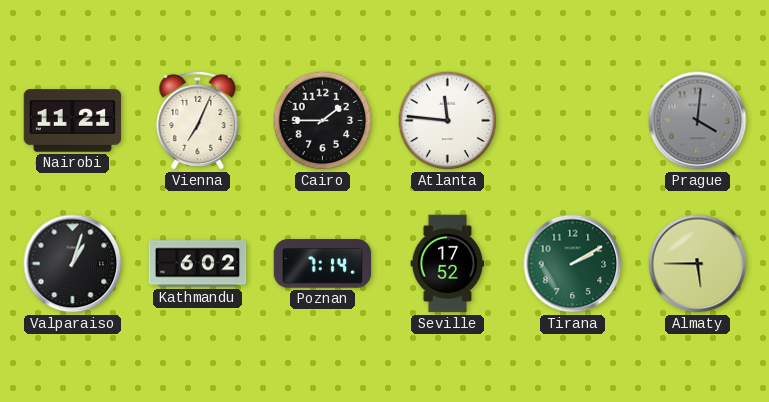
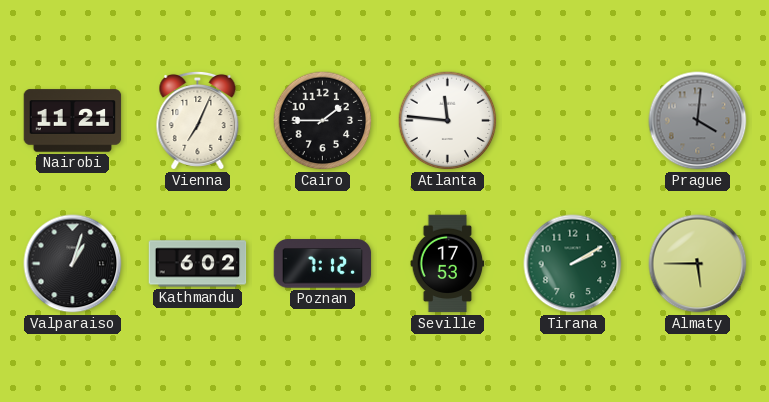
Poznan: 7:14 -> 7:12
Seville: 17:52 -> 17:53
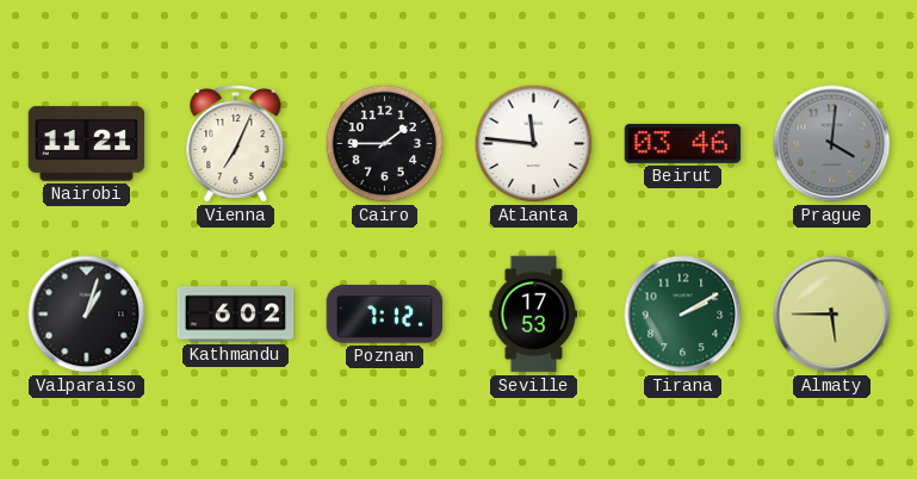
Beirut: none -> 03:46
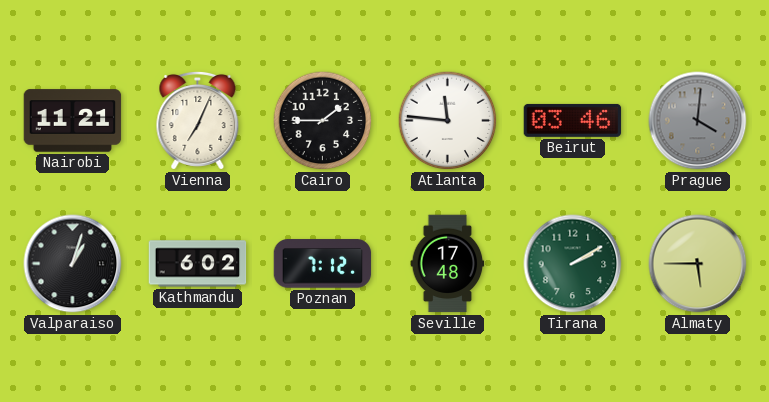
Seville: 17:53 -> 17:48
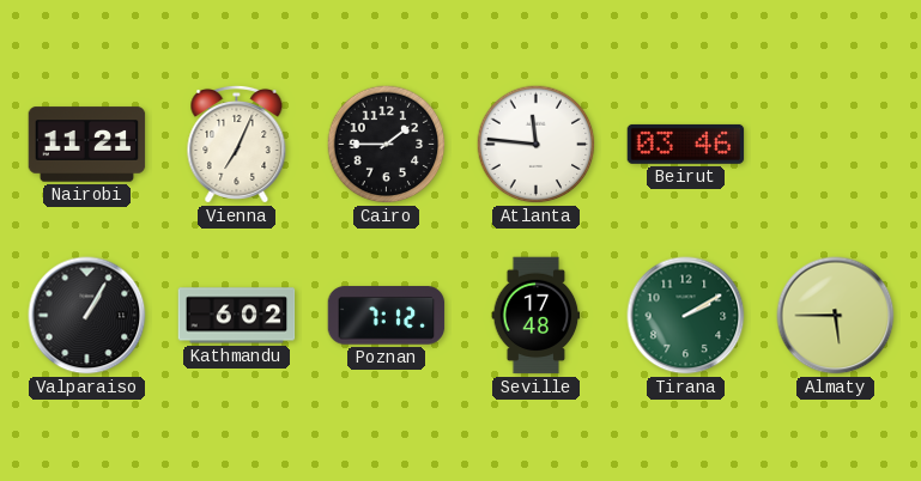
Prague: 4:01 -> none
Valparaiso: 1:03 -> 1:05
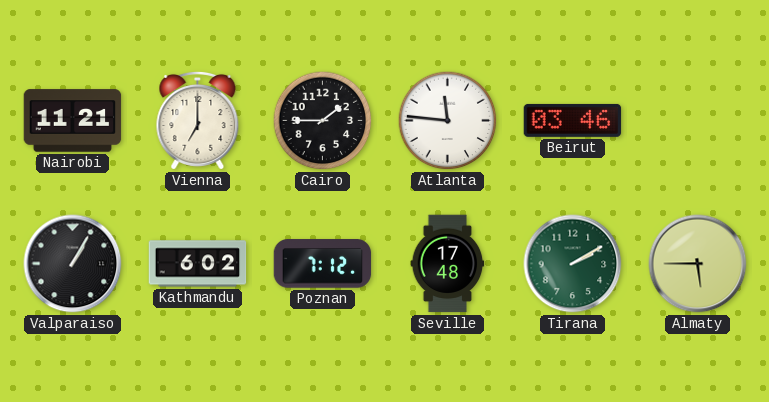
Vienna: 7:04 -> 7:00
